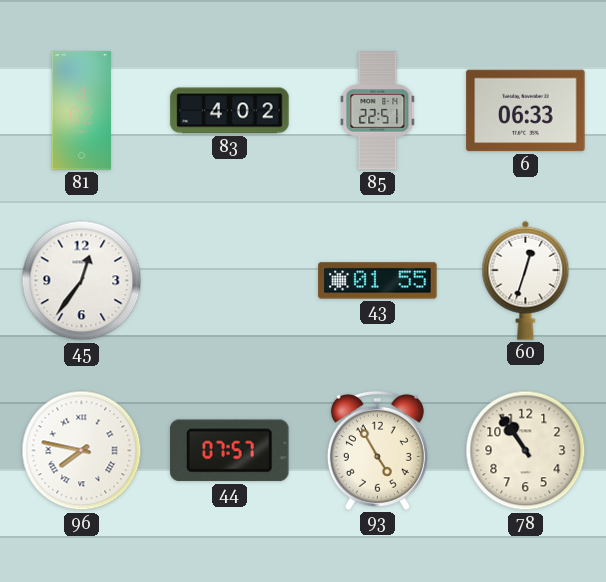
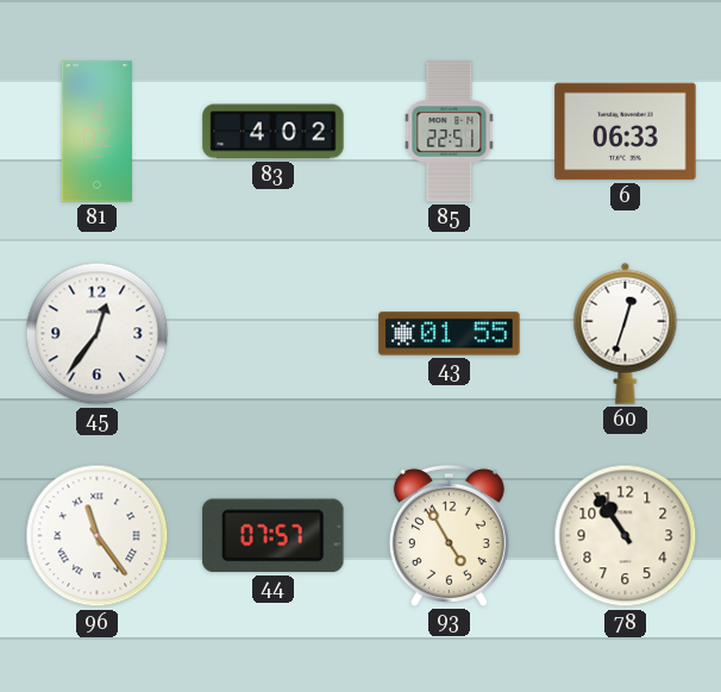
96: 7:47 -> 11:24
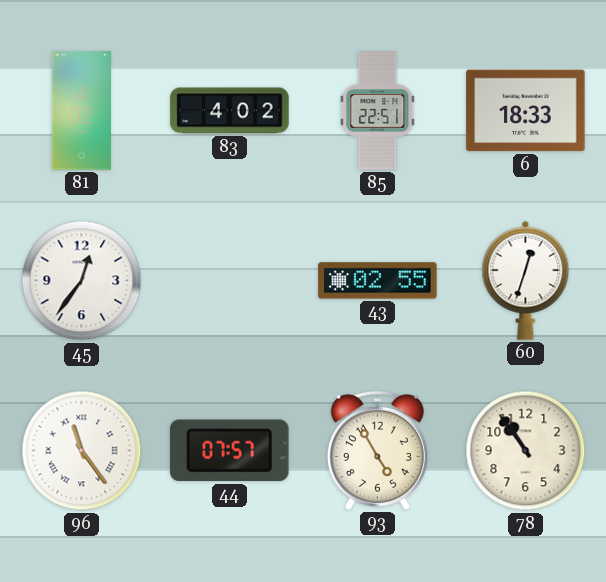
6: 06:33 -> 18:33
43: 01:55 -> 02:55
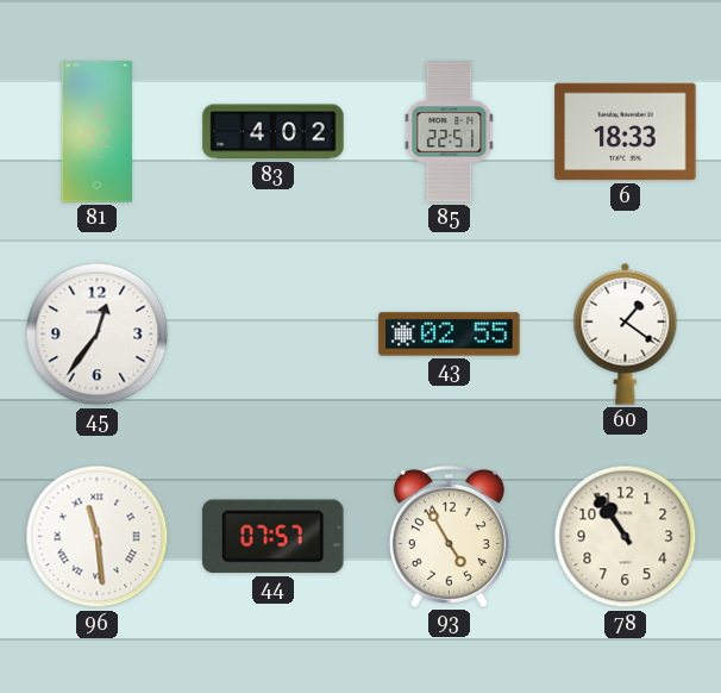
60: 12:33 -> 1:21
96: 11:24 -> 11:29
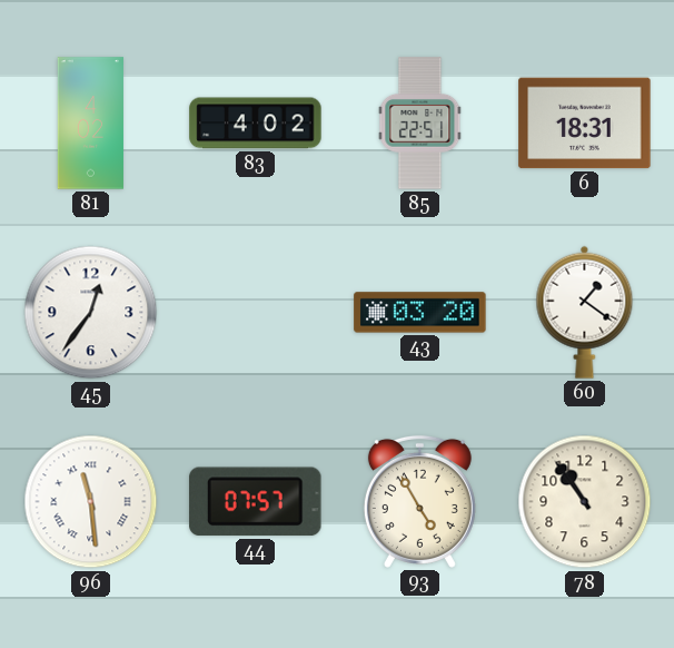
6: 18:33 -> 18:31
43: 02:55 -> 03:20
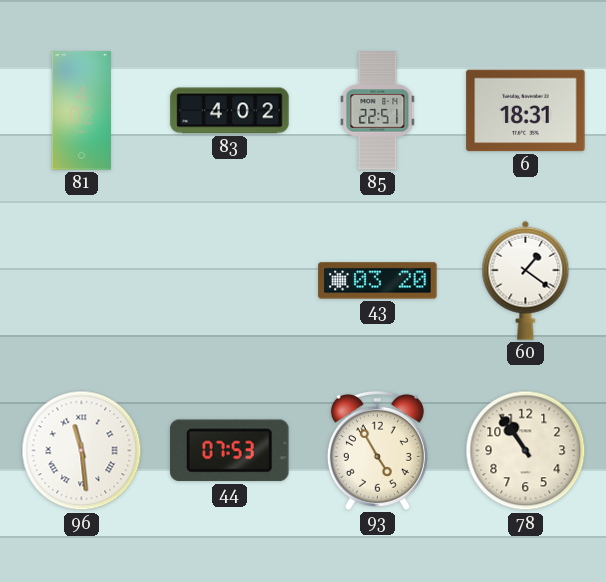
45: 12:36 -> none
44: 07:57 -> 07:53
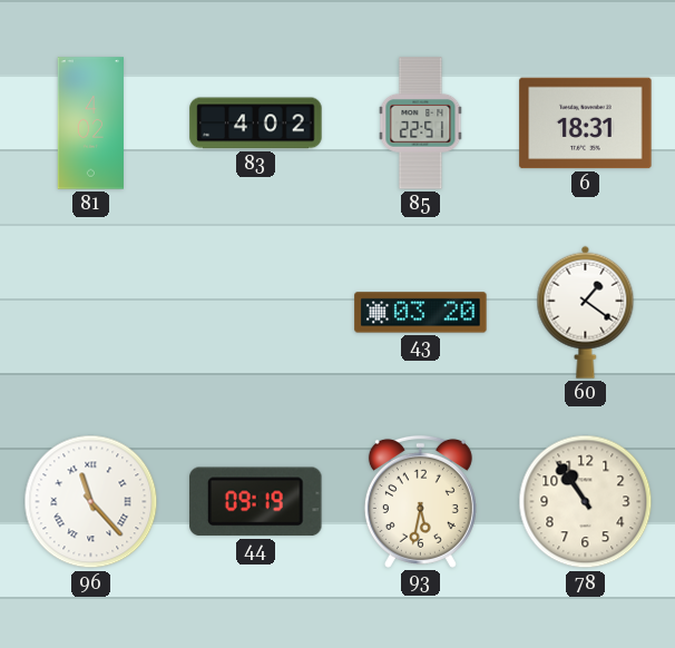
96: 11:29 -> 11:23
44: 07:53 -> 09:19
93: 4:55 -> 5:32
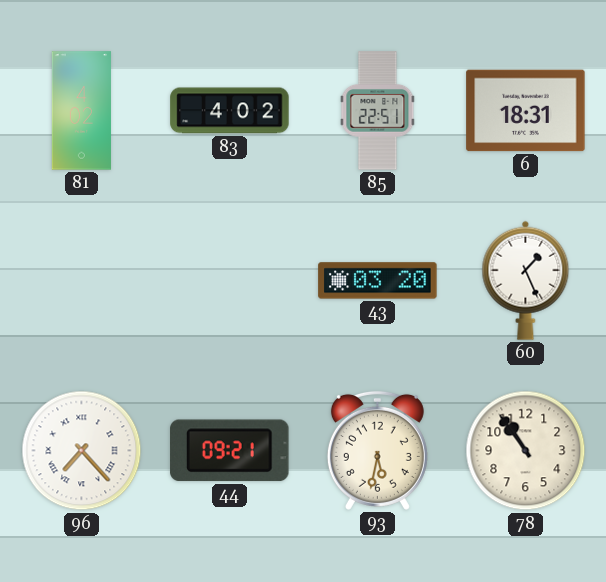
60: 1:21 -> 1:26
96: 11:23 -> 7:23
44: 09:19 -> 09:21
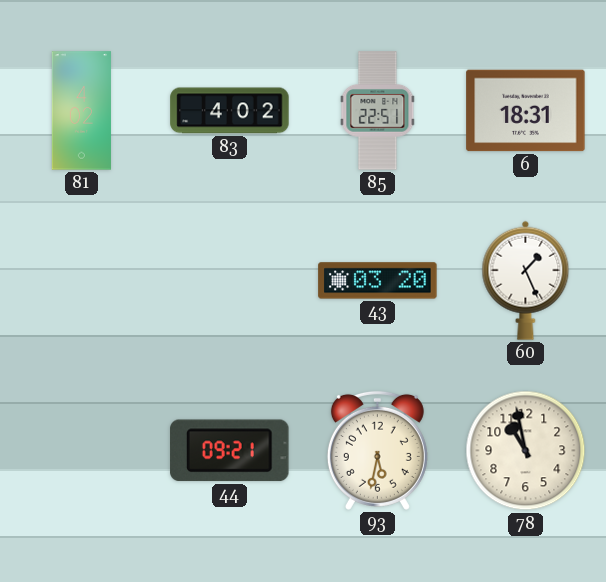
96: 7:23 -> none
78: 10:54 -> 10:58
